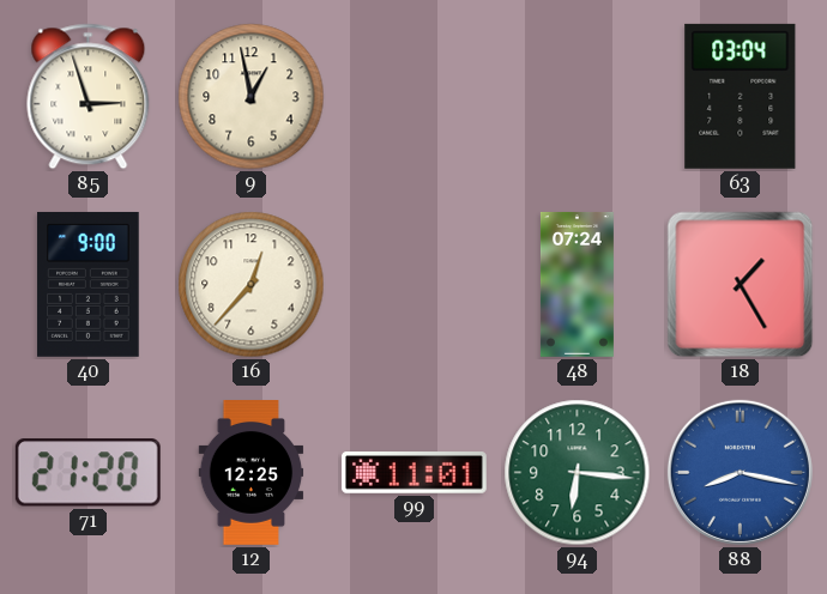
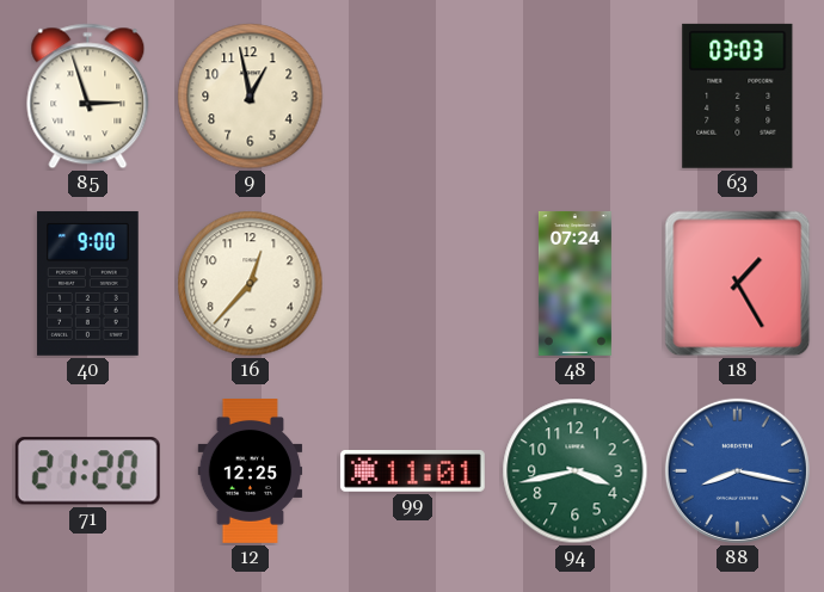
63: 03:04 -> 03:03
94: 6:16 -> 3:43
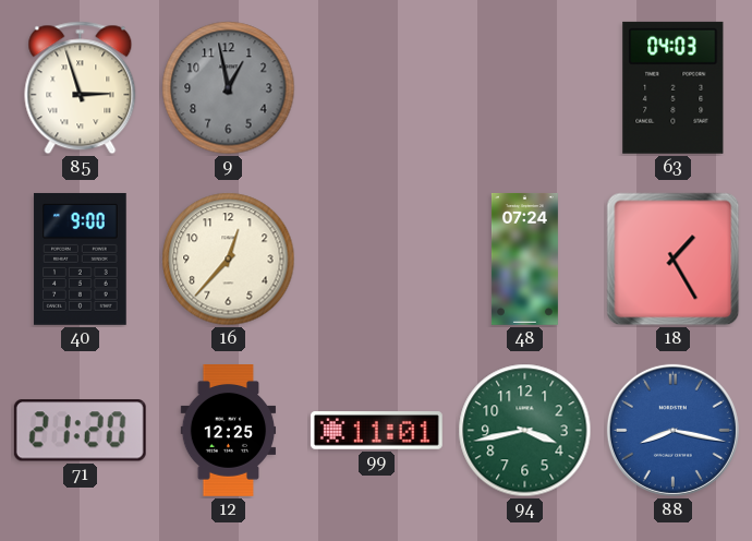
9 dial: cream -> grey
63: 03:03 -> 04:03
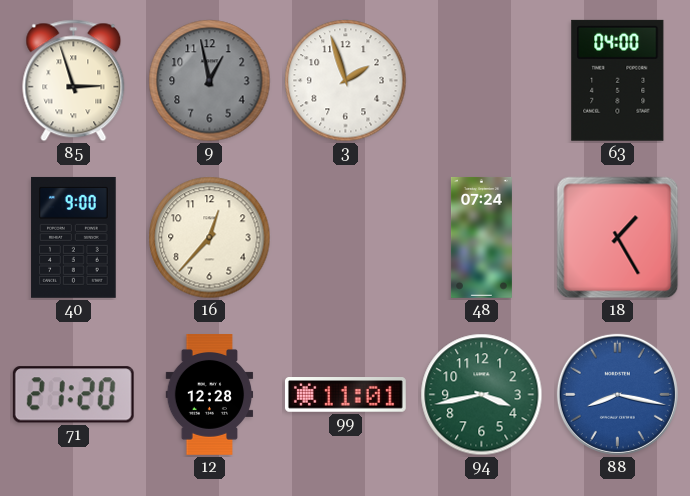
3: none -> 1:57
63: 04:03 -> 04:00
12: 12:25 -> 12:28
